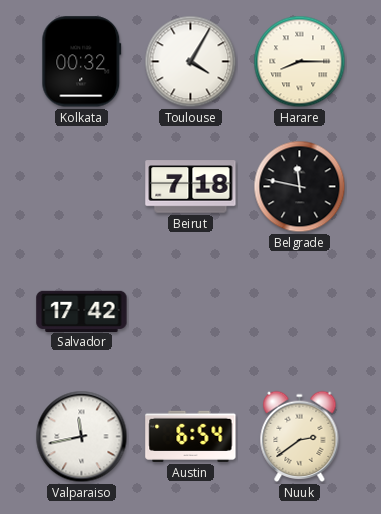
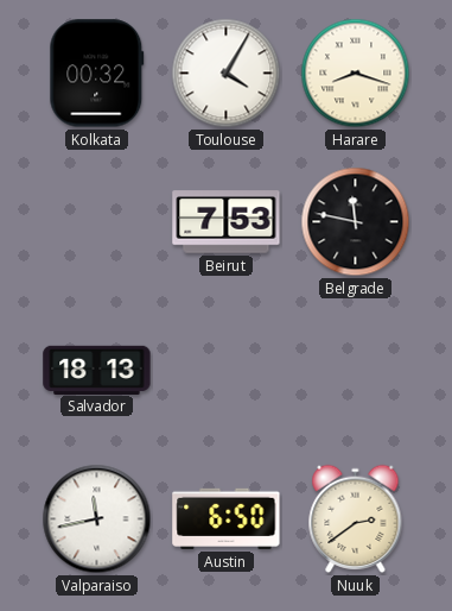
Harare: 8:15 -> 8:18
Beirut: 7:18 -> 7:53
Salvador: 17:42 -> 18:13
Austin: 6:54 -> 6:50
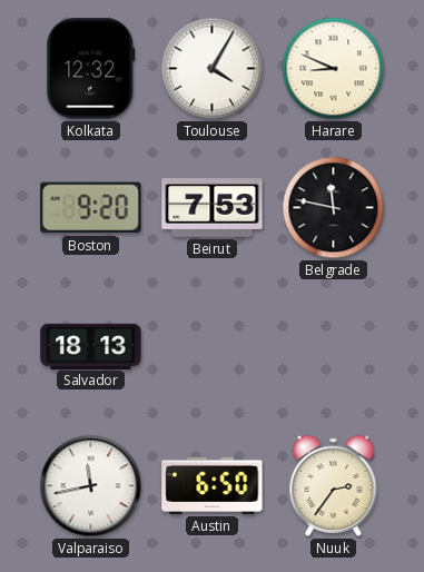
Kolkata: 00:32 -> 12:32
Harare: 8:18 -> 8:49
Boston: none -> 9:20
Nuuk: 2:39 -> 2:36
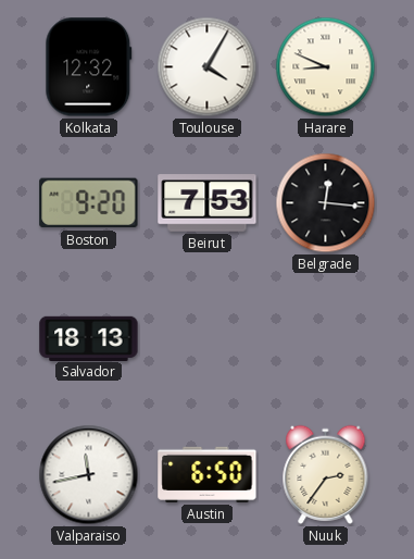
Belgrade: 11:47 -> 12:16
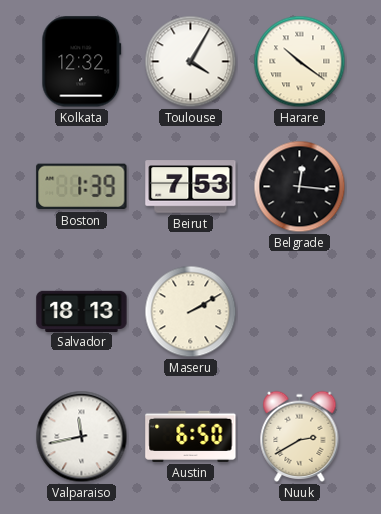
Harare: 8:49 -> 10:21
Boston: 9:20 -> 1:39
Maseru: none -> 2:10
Nuuk: 2:36 -> 2:40
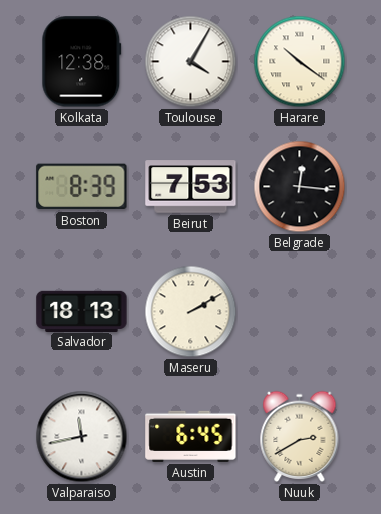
Kolkata: 12:32 -> 12:38
Boston: 1:39 -> 8:39
Austin: 6:50 -> 6:45
